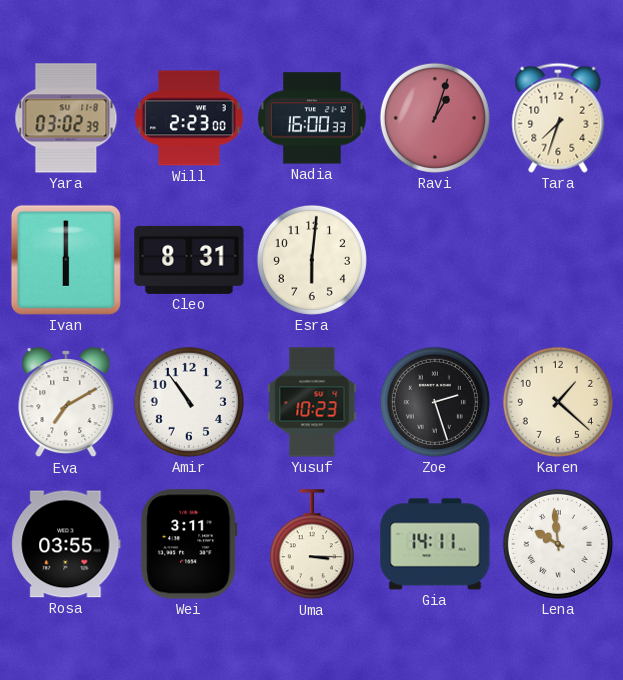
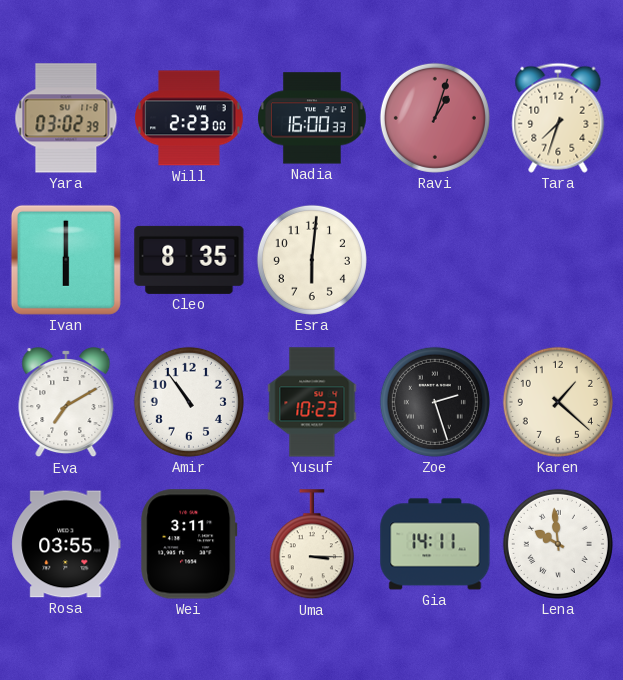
Cleo: 8:31 -> 8:35
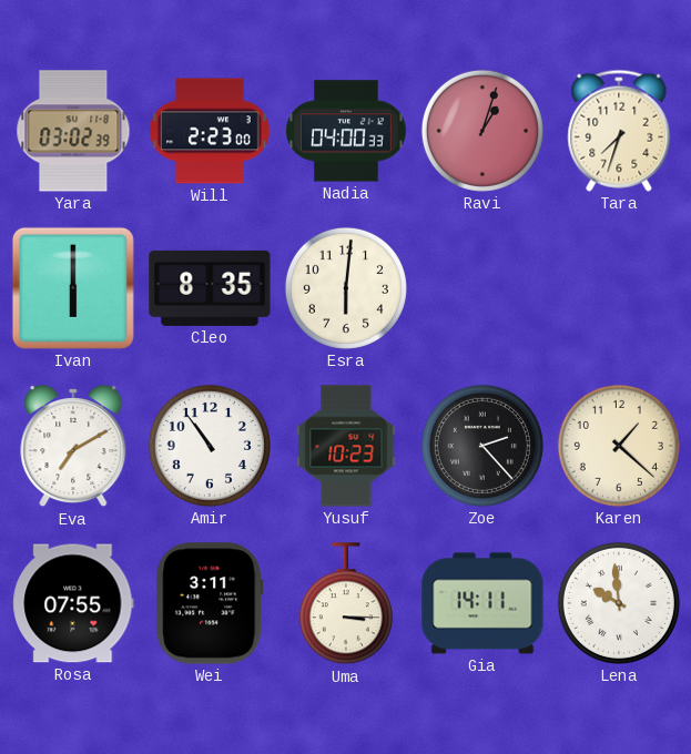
Nadia: 16:00 -> 04:00
Zoe: 2:27 -> 2:23
Rosa: 03:55 -> 07:55
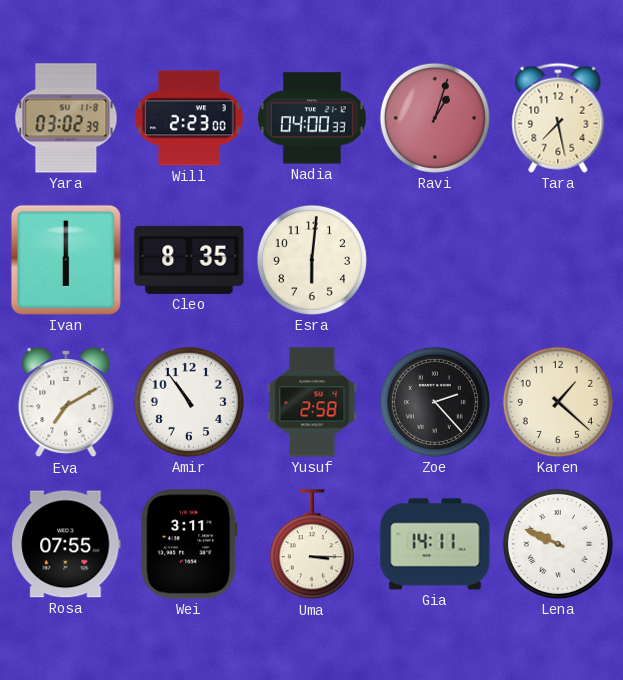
Tara: 7:33 -> 7:28
Yusuf: 10:23 -> 2:58
Lena: 9:59 -> 9:49
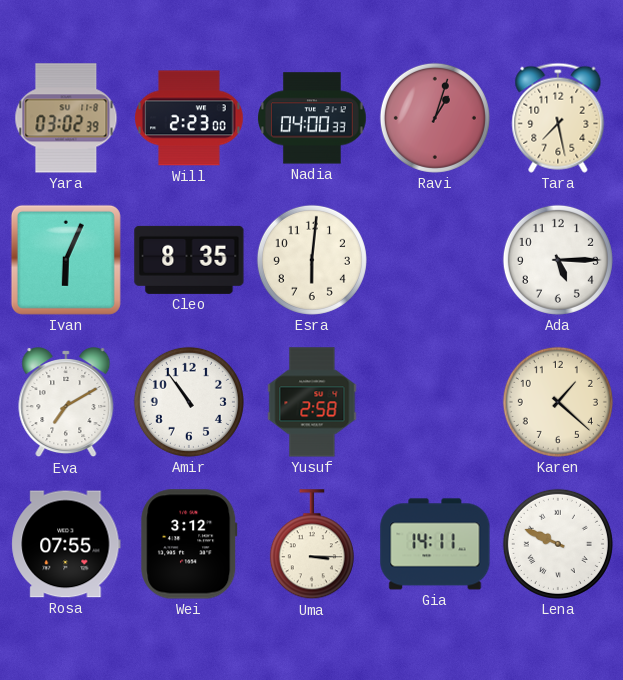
Ivan: 6:00 -> 6:04
Ada: none -> 5:15
Zoe: 2:23 -> none
Wei: 3:11 -> 3:12
